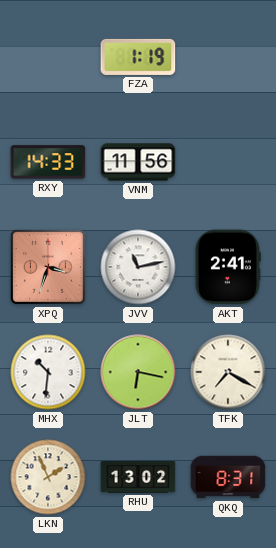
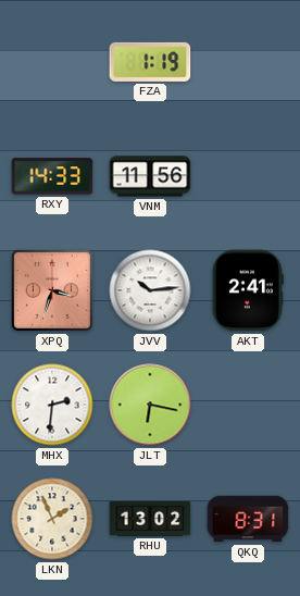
JVV: 11:13 -> 10:14
MHX: 10:31 -> 2:31
TFK: 7:20 -> none
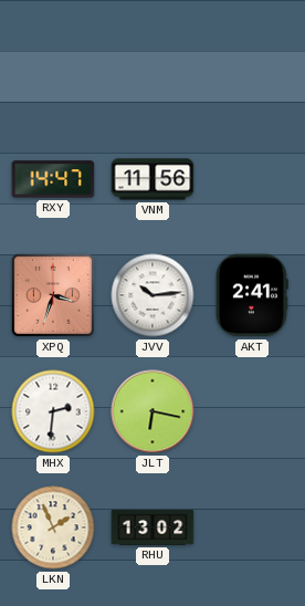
FZA: 1:19 -> none
RXY: 14:33 -> 14:47
QKQ: 8:31 -> none
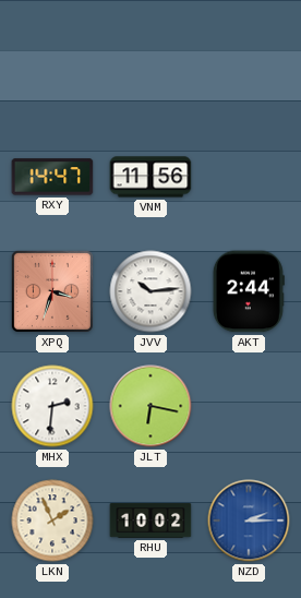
AKT: 2:41 -> 2:44
RHU: 13:02 -> 10:02
NZD: none -> 2:15
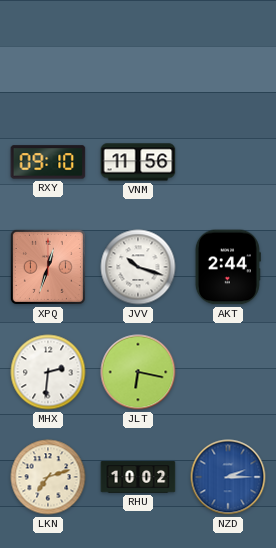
RXY: 14:47 -> 09:10
XPQ: 3:33 -> 12:33
JVV: 10:14 -> 10:18
LKN: 1:56 -> 7:12
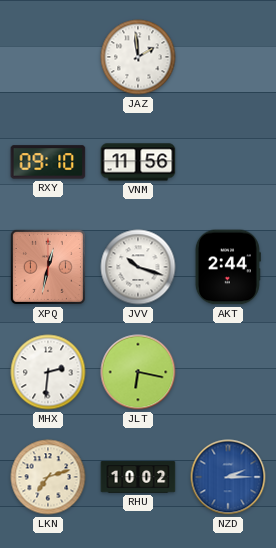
JAZ: none -> 1:59
XPQ: 12:33 -> 12:32
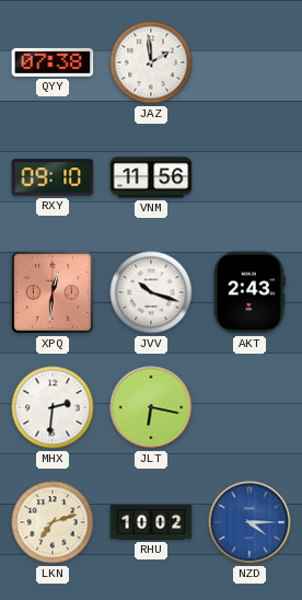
QYY: none -> 07:38
XPQ: 12:32 -> 12:31
AKT: 2:44 -> 2:43
NZD: 2:15 -> 4:15
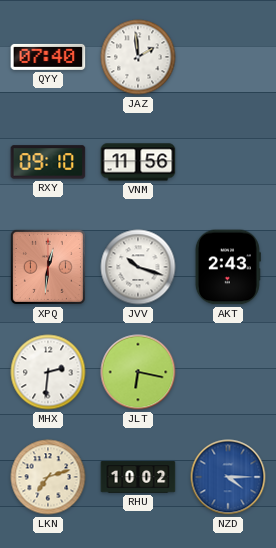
QYY: 07:38 -> 07:40
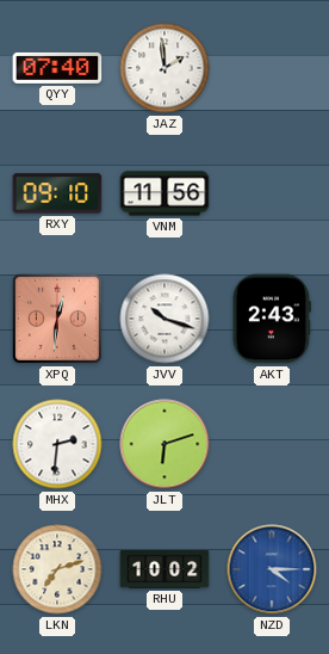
JLT: 6:17 -> 6:12
